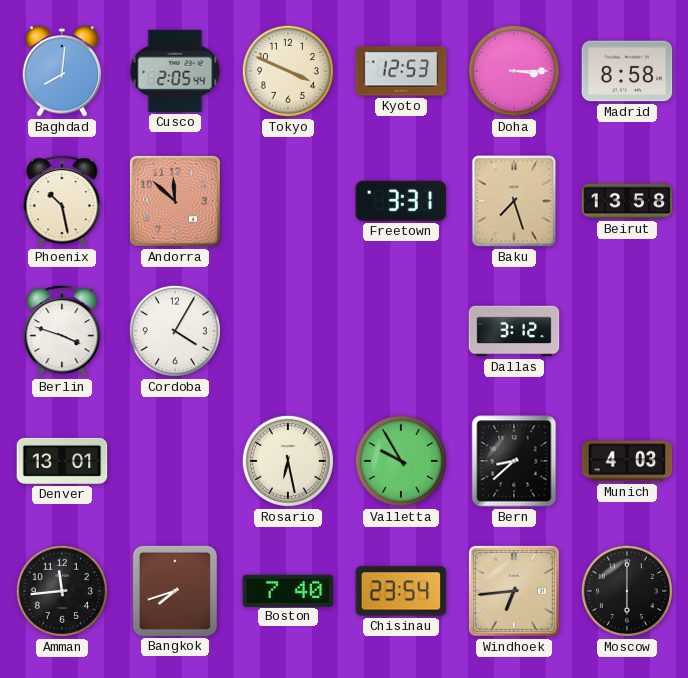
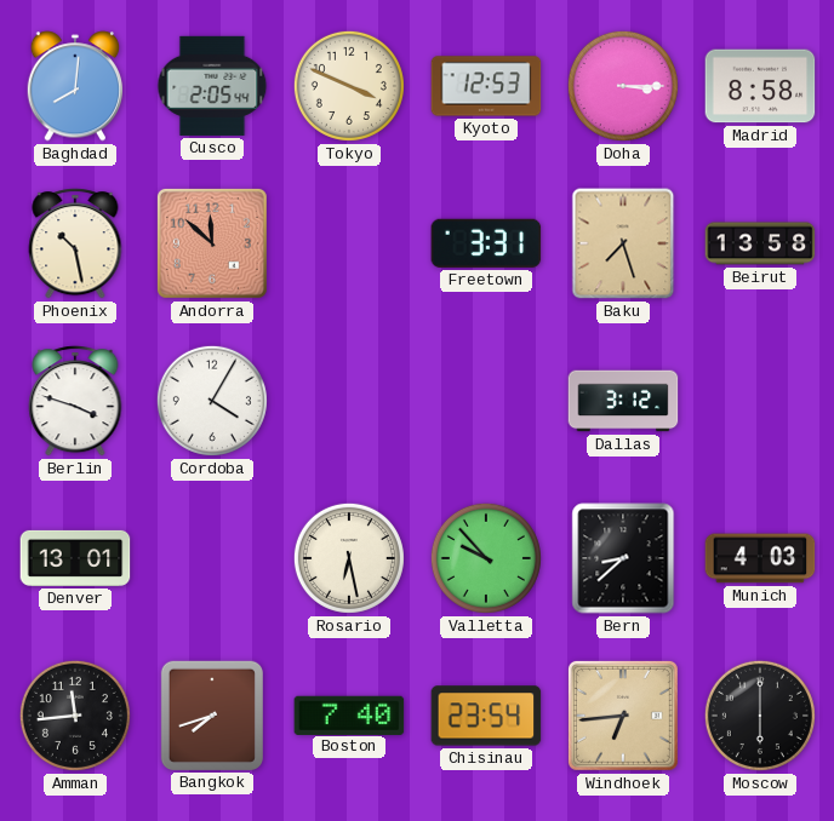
Valletta: 9:55 -> 9:53
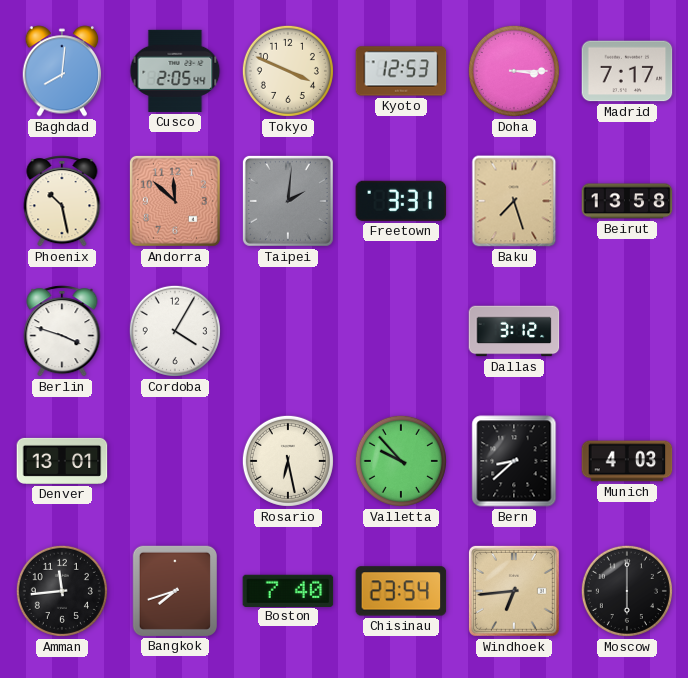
Madrid: 8:58 -> 7:17
Taipei: none -> 2:01
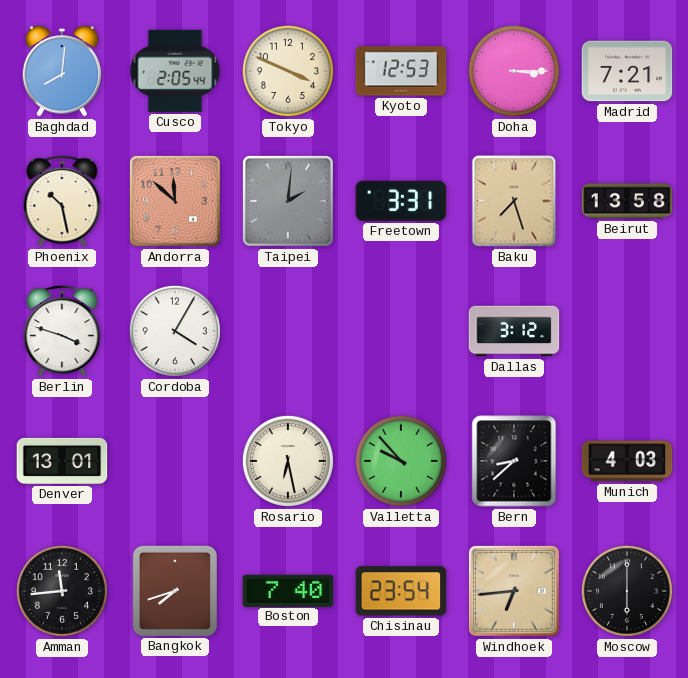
Madrid: 7:17 -> 7:21
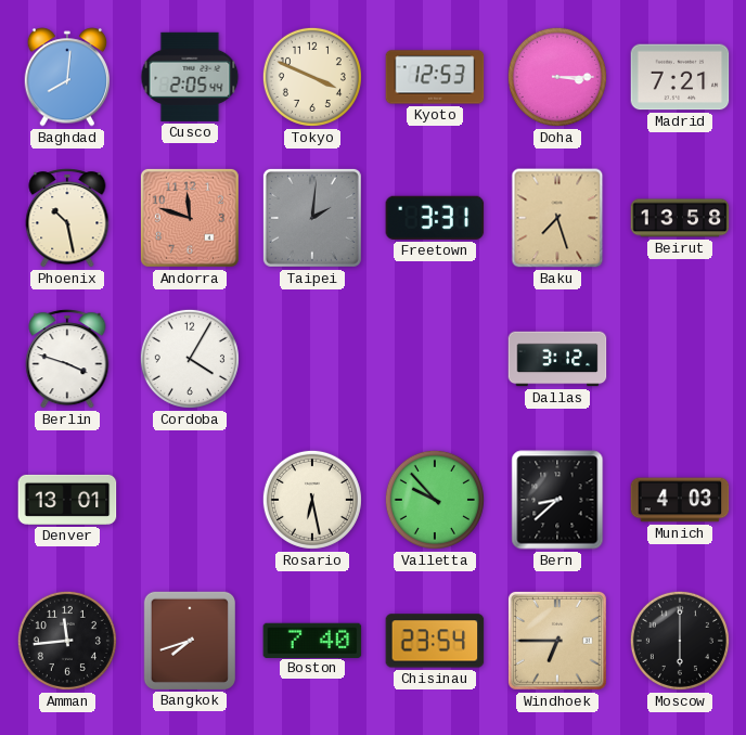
Andorra: 11:52 -> 11:48
Windhoek: 6:44 -> 6:45
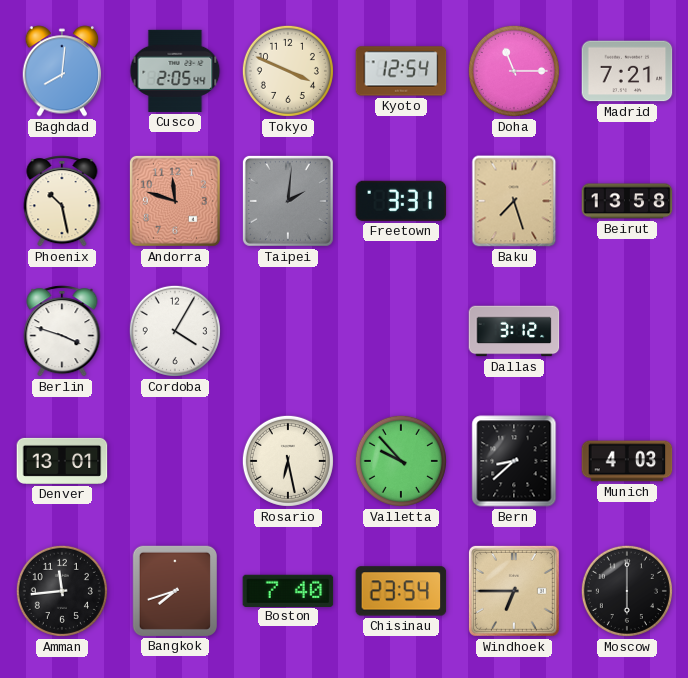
Kyoto: 12:53 -> 12:54
Doha: 3:15 -> 11:15
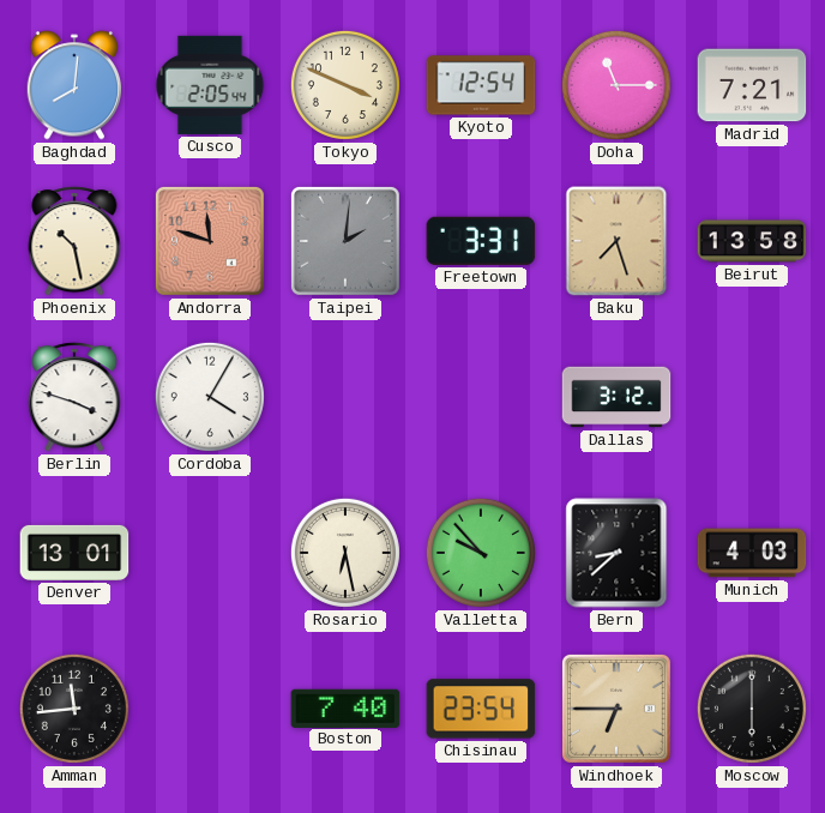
Bangkok: 7:42 -> none
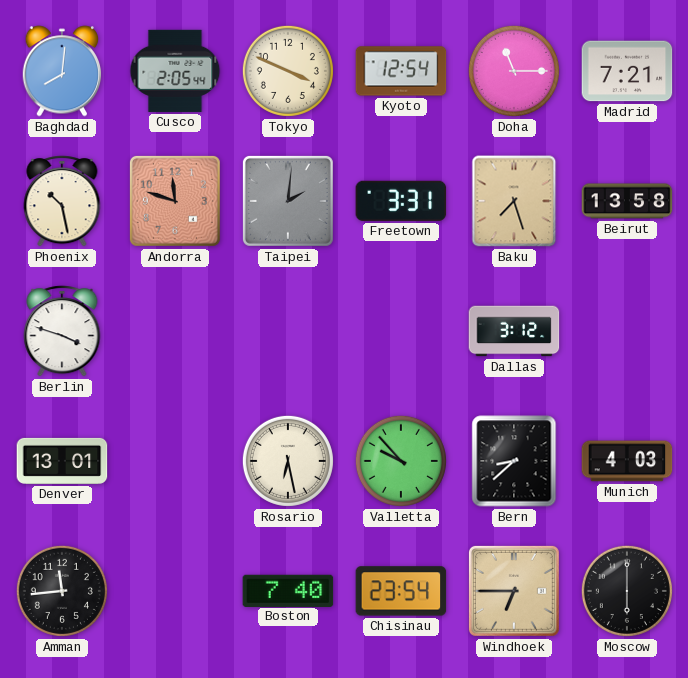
Cordoba: 4:05 -> none
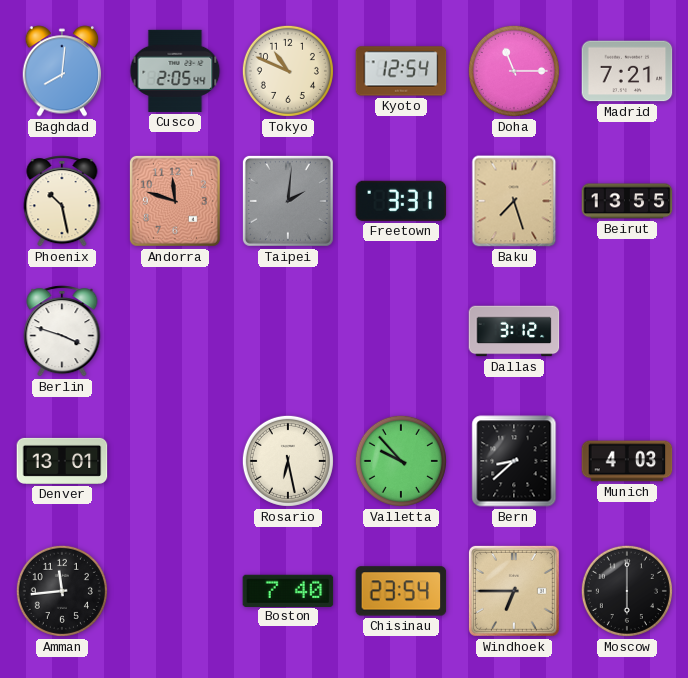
Tokyo: 3:49 -> 10:49
Beirut: 13:58 -> 13:55
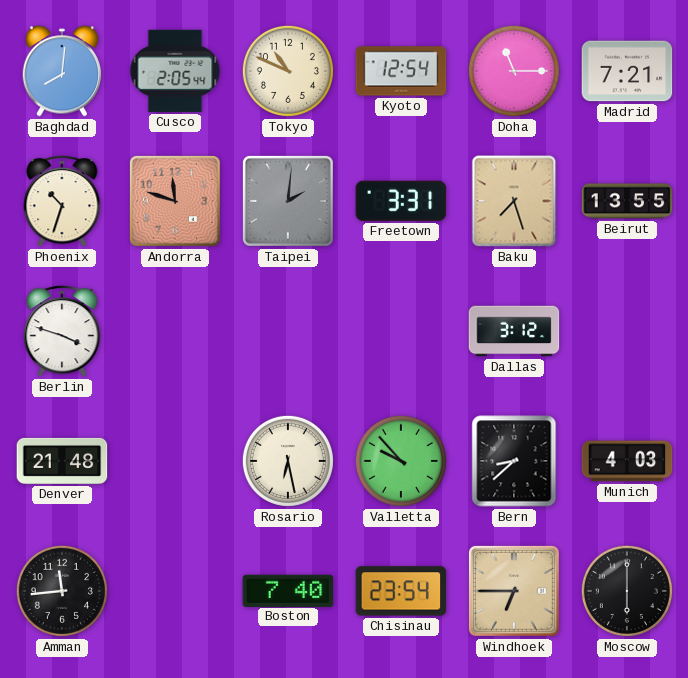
Phoenix: 10:28 -> 10:33
Denver: 13:01 -> 21:48
